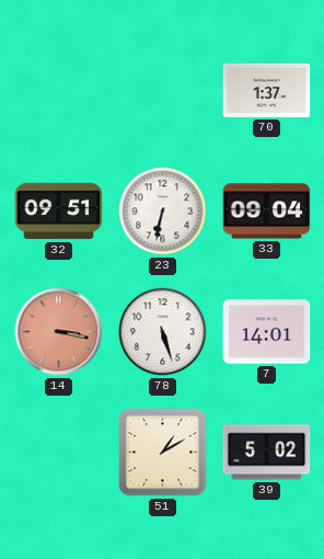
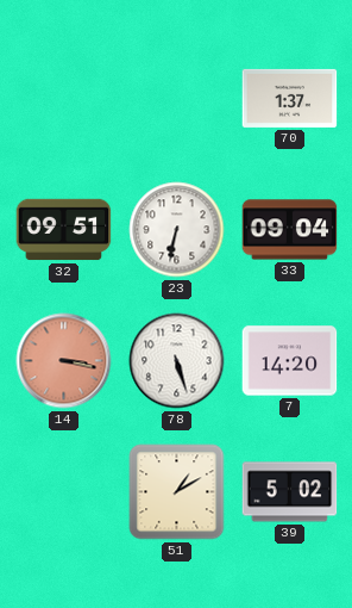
7: 14:01 -> 14:20
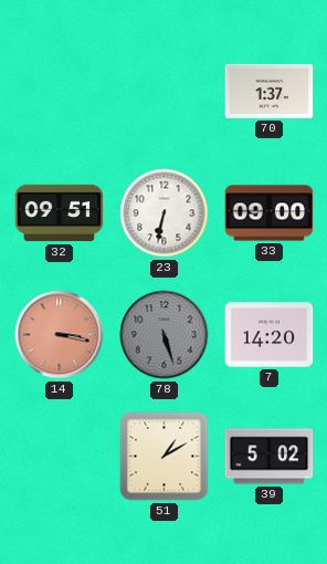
33: 09:04 -> 09:00
78 dial: white -> grey
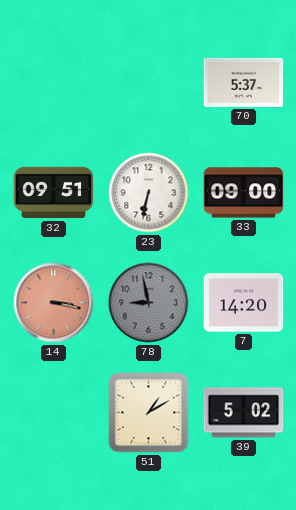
70: 1:37 -> 5:37
78: 5:27 -> 8:58
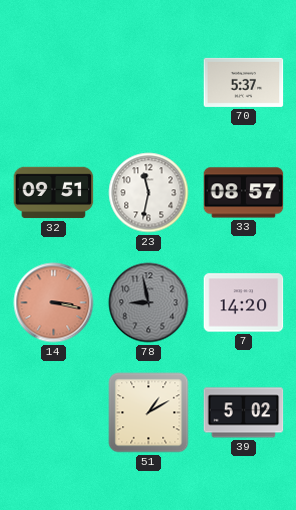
23: 6:32 -> 11:32
33: 09:00 -> 08:57
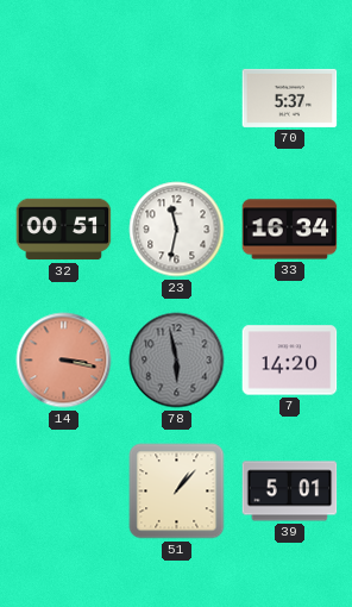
32: 09:51 -> 00:51
33: 08:57 -> 16:34
78: 8:58 -> 5:58
51: 1:10 -> 1:07
39: 5:02 -> 5:01
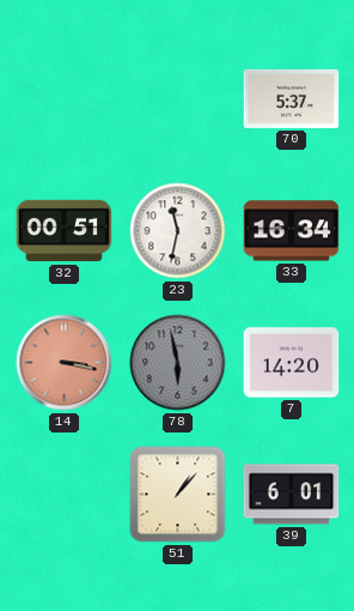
39: 5:01 -> 6:01
